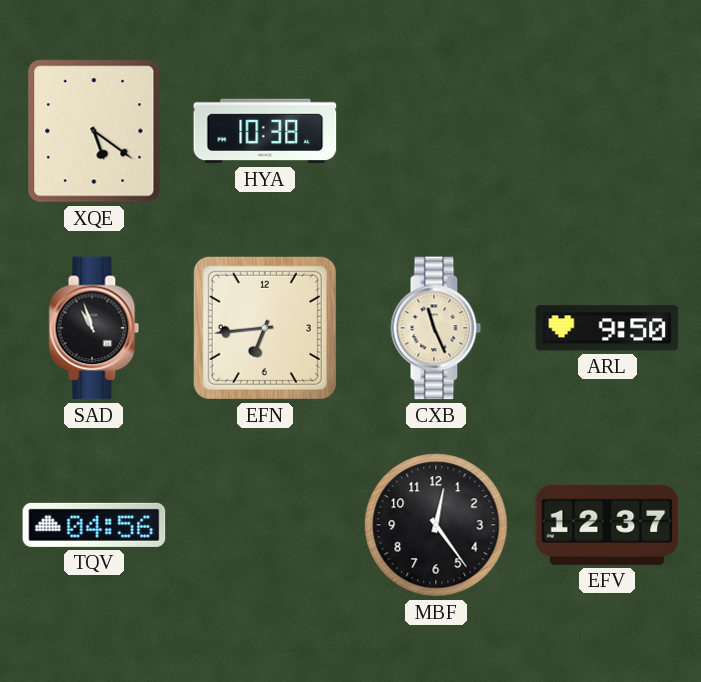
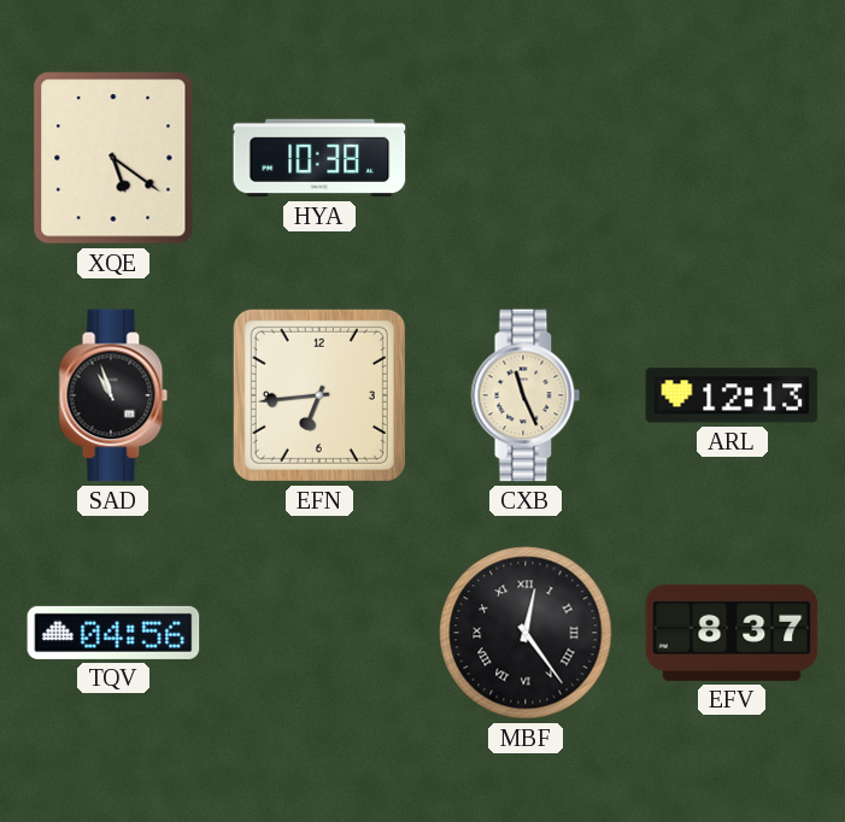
ARL: 9:50 -> 12:13
MBF numerals: Arabic -> Roman
EFV: 12:37 -> 8:37
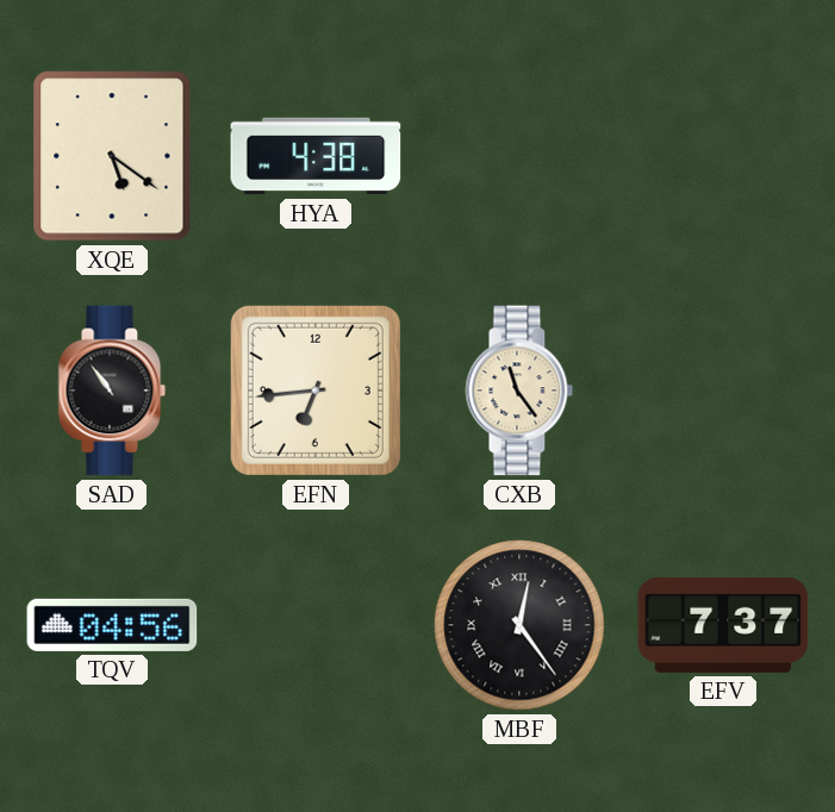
HYA: 10:38 -> 4:38
SAD: 10:57 -> 10:54
CXB: 11:26 -> 11:24
ARL: 12:13 -> none
EFV: 8:37 -> 7:37
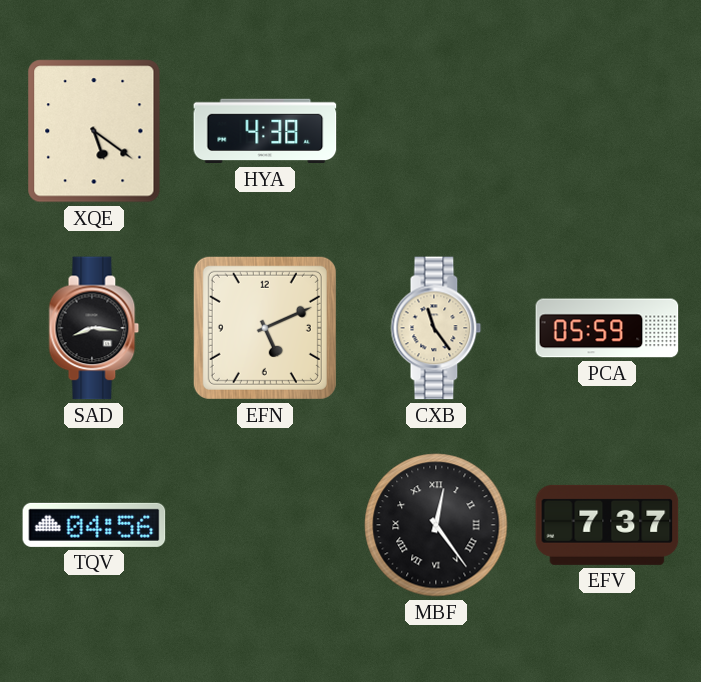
SAD: 10:54 -> 8:16
EFN: 6:44 -> 5:11
PCA: none -> 05:59
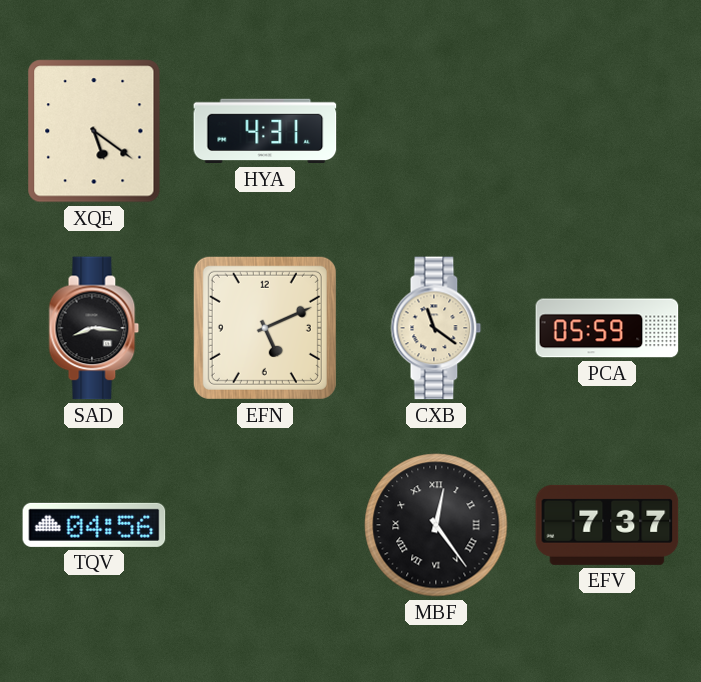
HYA: 4:38 -> 4:31
CXB: 11:24 -> 11:21
